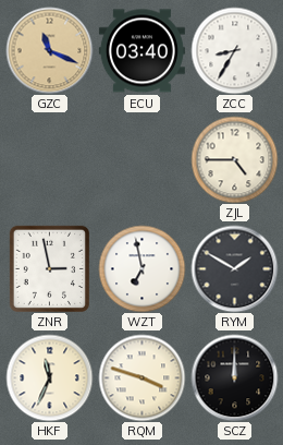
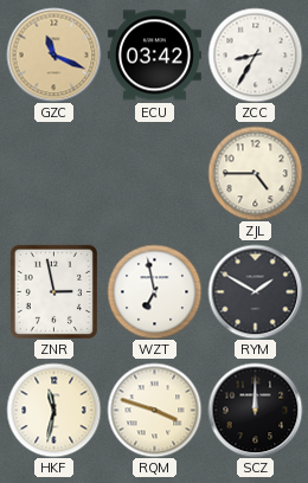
ECU: 03:40 -> 03:42
HKF: 11:34 -> 11:32
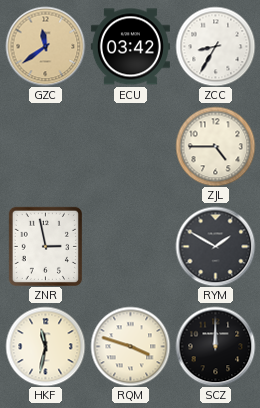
GZC: 11:19 -> 11:39
WZT: 6:58 -> none
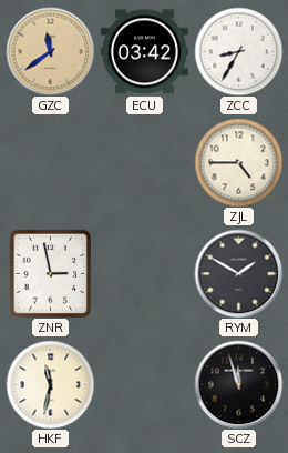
RQM: 3:48 -> none
SCZ: 12:00 -> 11:57
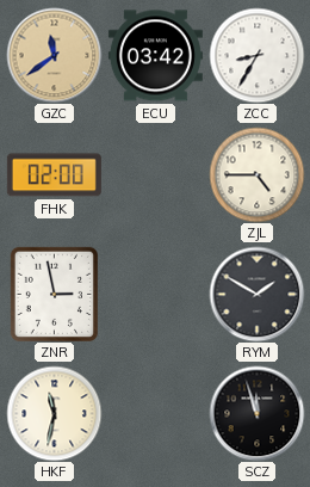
FHK: none -> 02:00
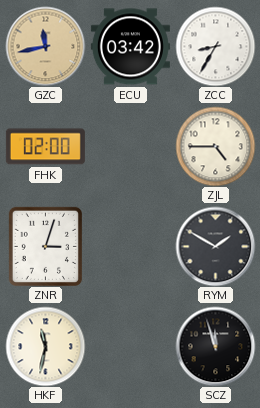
GZC: 11:39 -> 11:43
ZNR: 2:58 -> 3:03
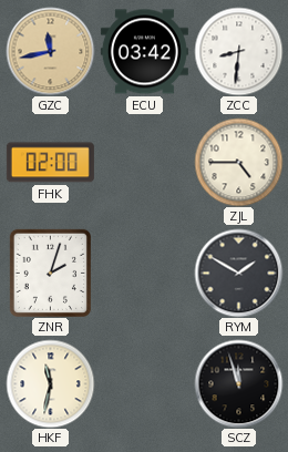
ZCC: 8:35 -> 8:31
ZNR: 3:03 -> 2:03
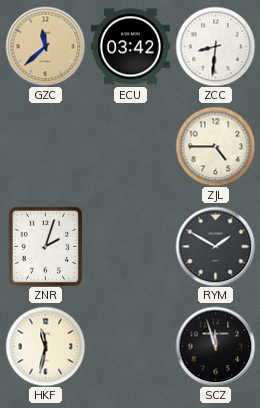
GZC: 11:43 -> 11:38
FHK: 02:00 -> none
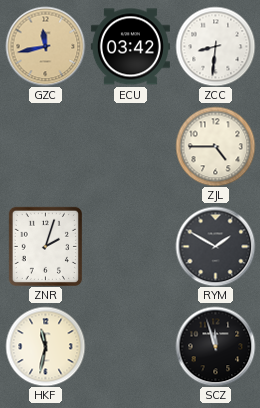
GZC: 11:38 -> 11:43
